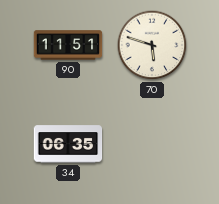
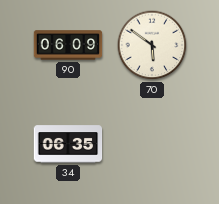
90: 11:51 -> 06:09
70: 5:48 -> 5:51
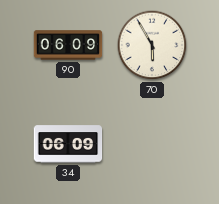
70: 5:51 -> 5:55
34: 06:35 -> 06:09
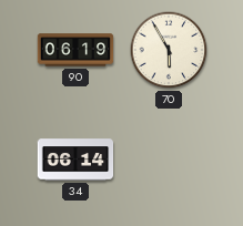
90: 06:09 -> 06:19
34: 06:09 -> 06:14
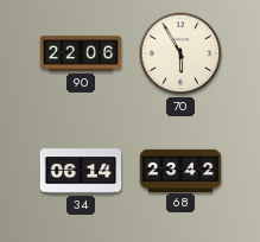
90: 06:19 -> 22:06
68: none -> 23:42
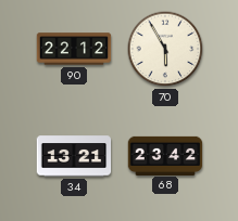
90: 22:06 -> 22:12
34: 06:14 -> 13:21
